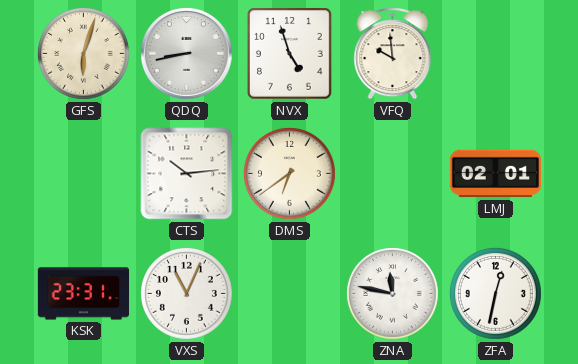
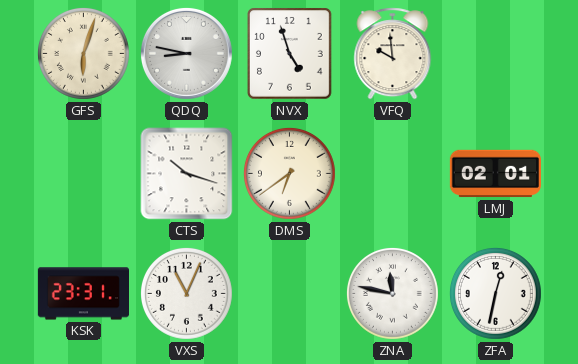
QDQ: 8:43 -> 8:47
CTS: 10:14 -> 10:18
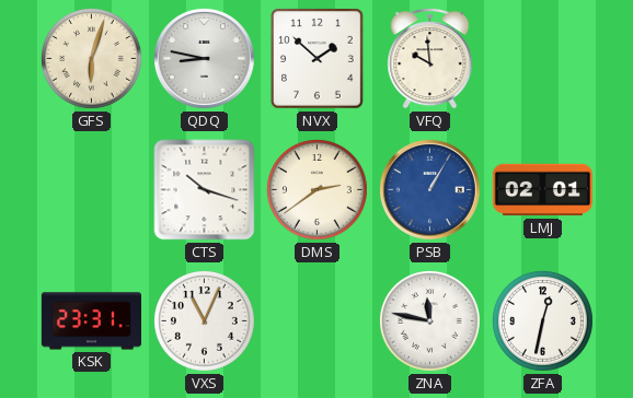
NVX: 4:57 -> 1:52
DMS: 6:39 -> 2:39
PSB: none -> 1:05
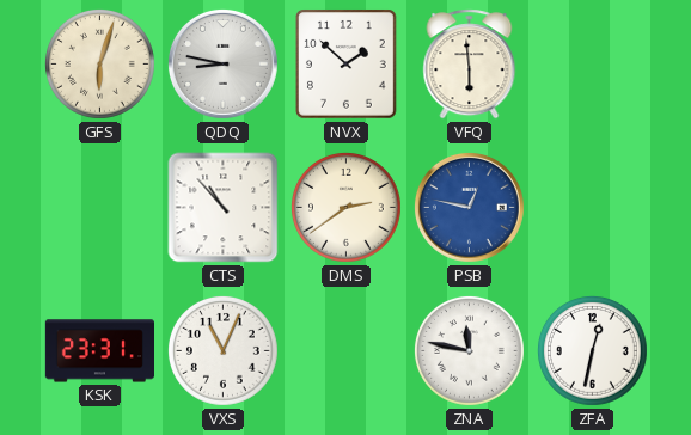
VFQ: 9:59 -> 5:59
CTS: 10:18 -> 10:53
PSB: 1:05 -> 12:47
LMJ: 02:01 -> none
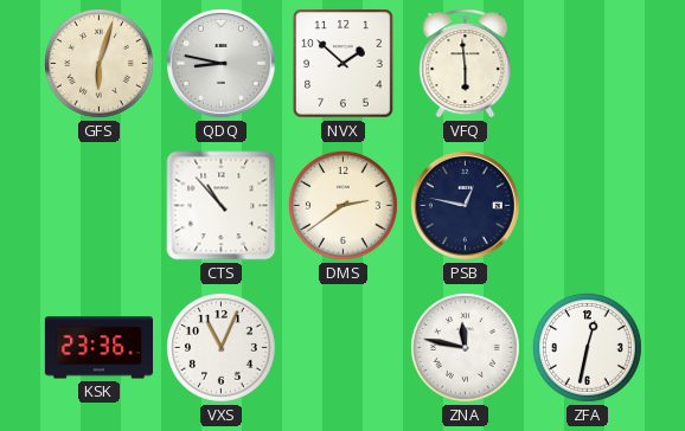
PSB dial: blue -> navy
KSK: 23:31 -> 23:36
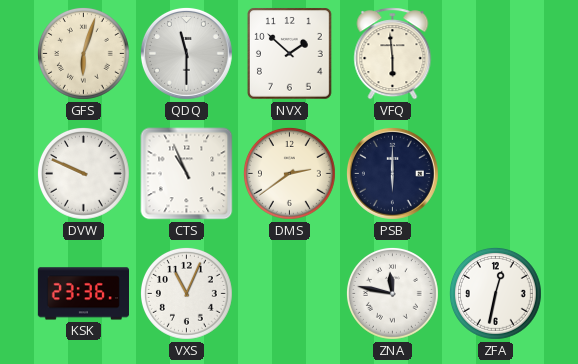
QDQ: 8:47 -> 11:30
DVW: none -> 9:49
CTS: 10:53 -> 10:56
PSB: 12:47 -> 6:00
